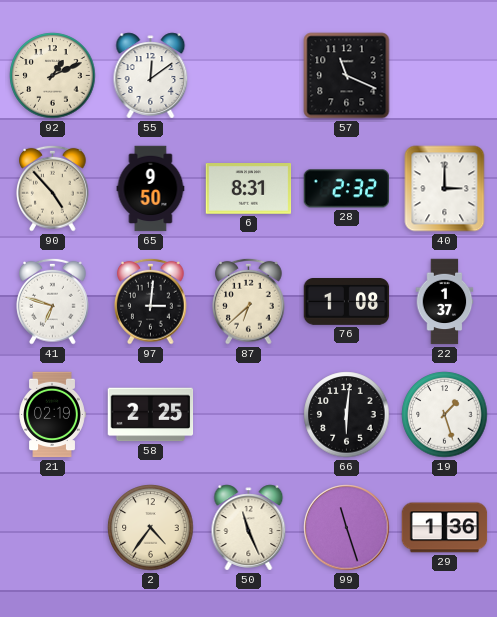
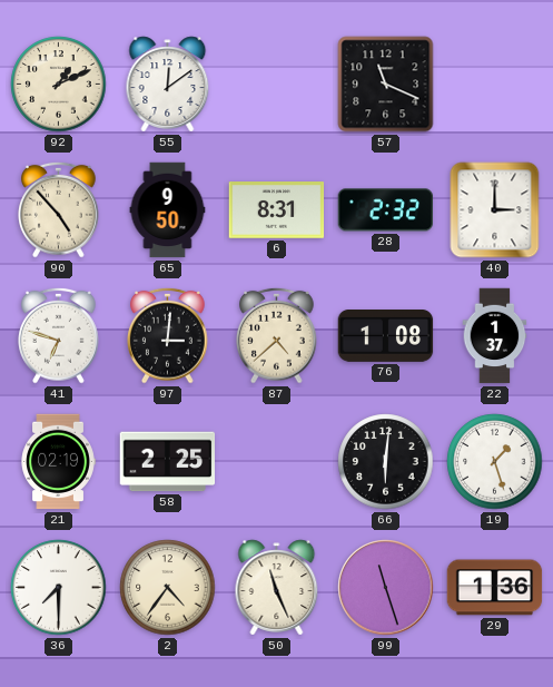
87: 6:38 -> 4:38
36: none -> 7:30
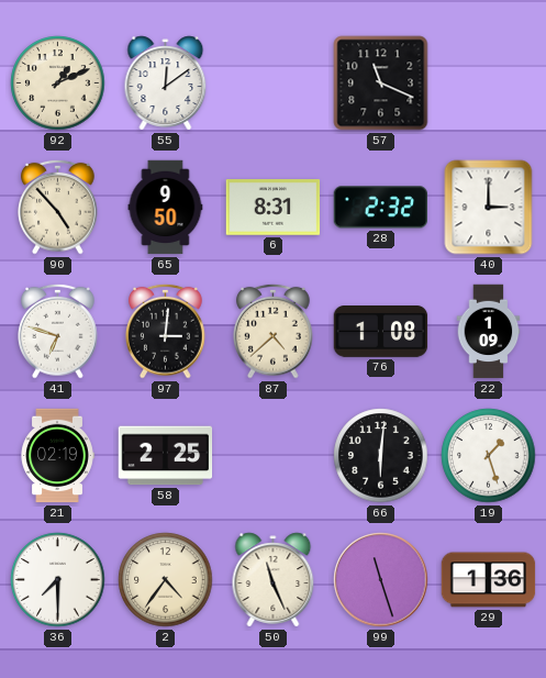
22: 1:37 -> 1:09
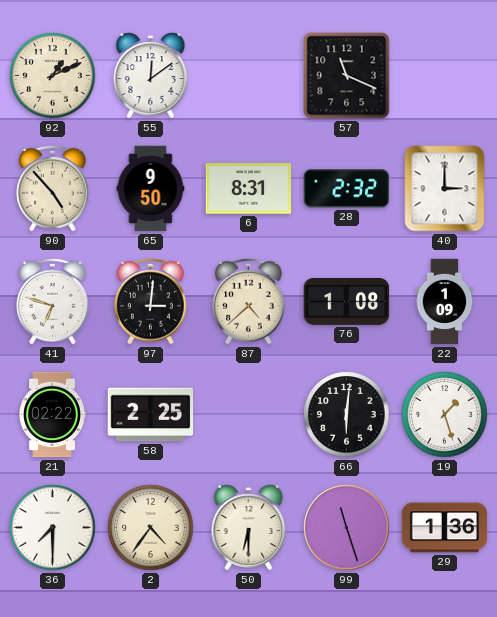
21: 02:19 -> 02:22
50: 11:26 -> 6:30
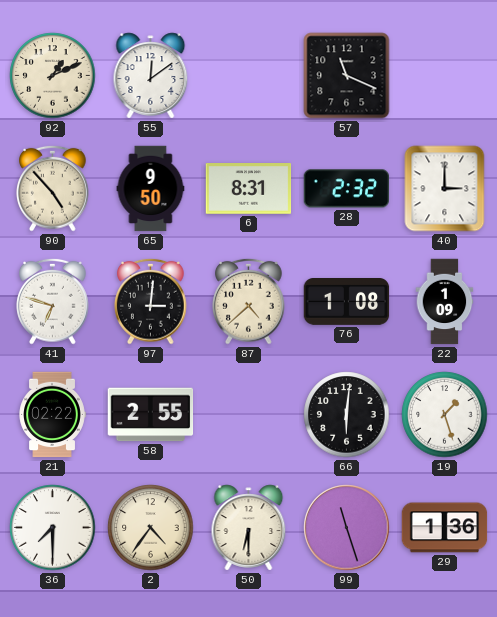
58: 2:25 -> 2:55
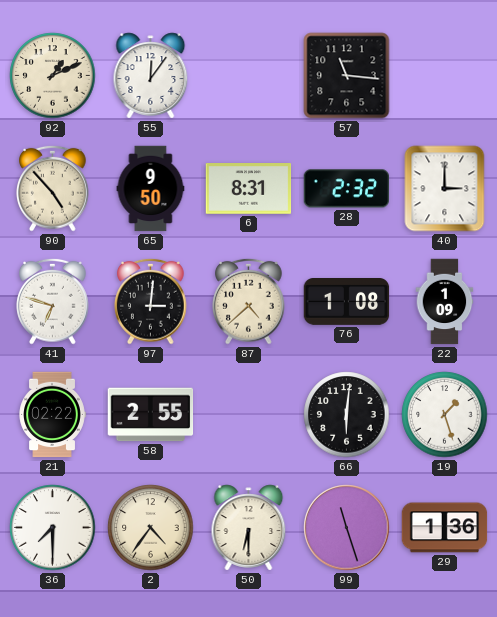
55: 12:09 -> 12:06
57: 11:19 -> 11:16
